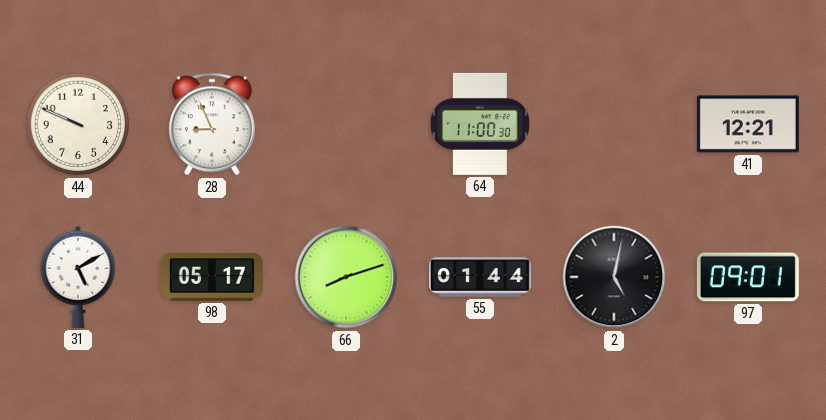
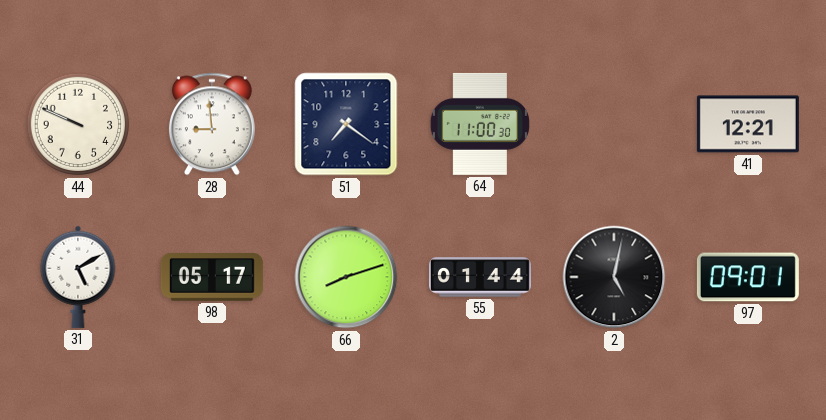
28: 8:56 -> 8:59
51: none -> 7:21
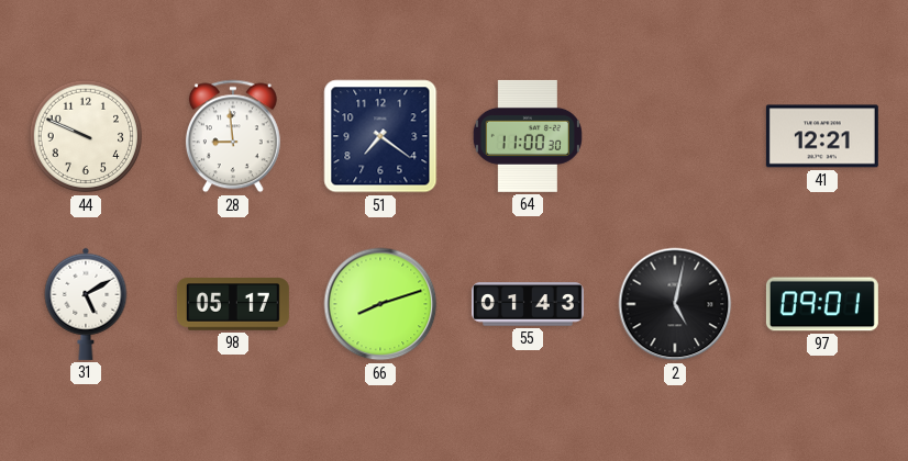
55: 01:44 -> 01:43
